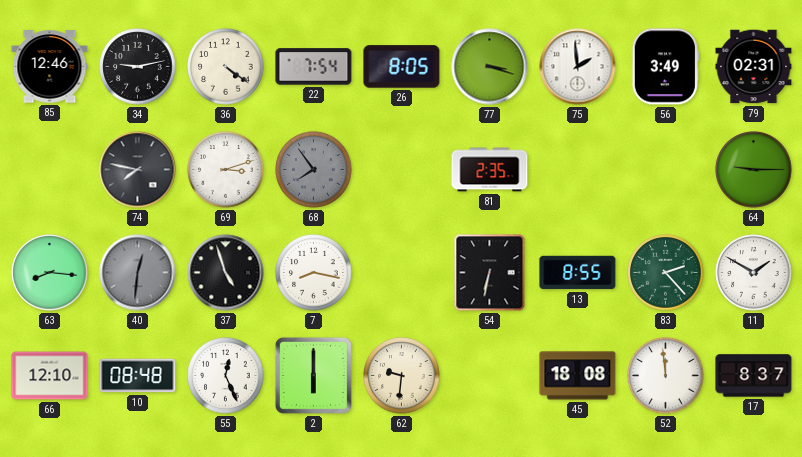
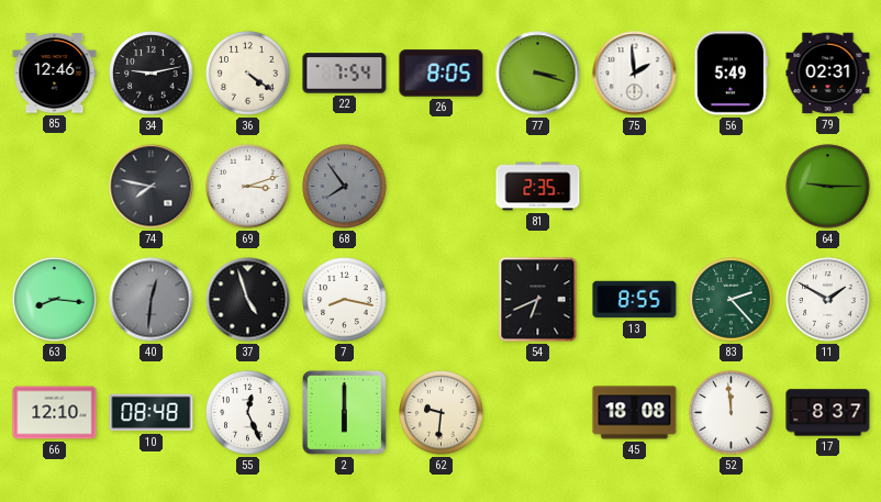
56: 3:49 -> 5:49
54: 6:32 -> 6:41
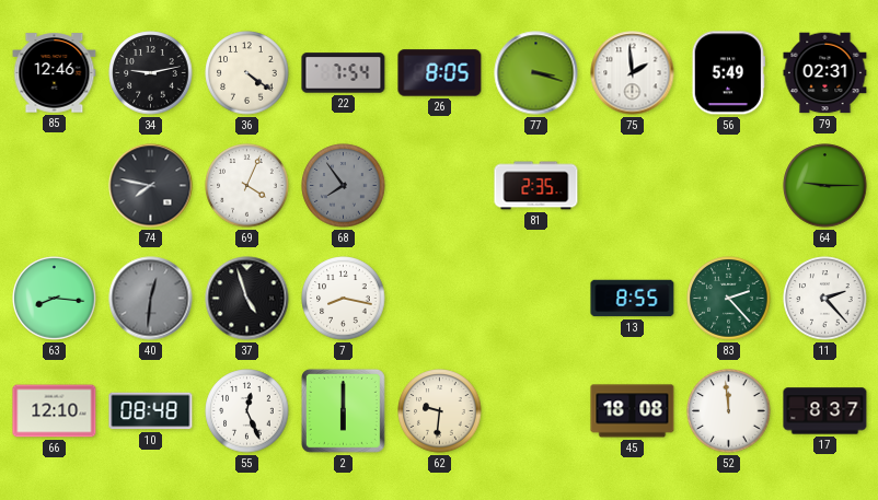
69: 3:12 -> 4:04
54: 6:41 -> none
11: 1:50 -> 2:23
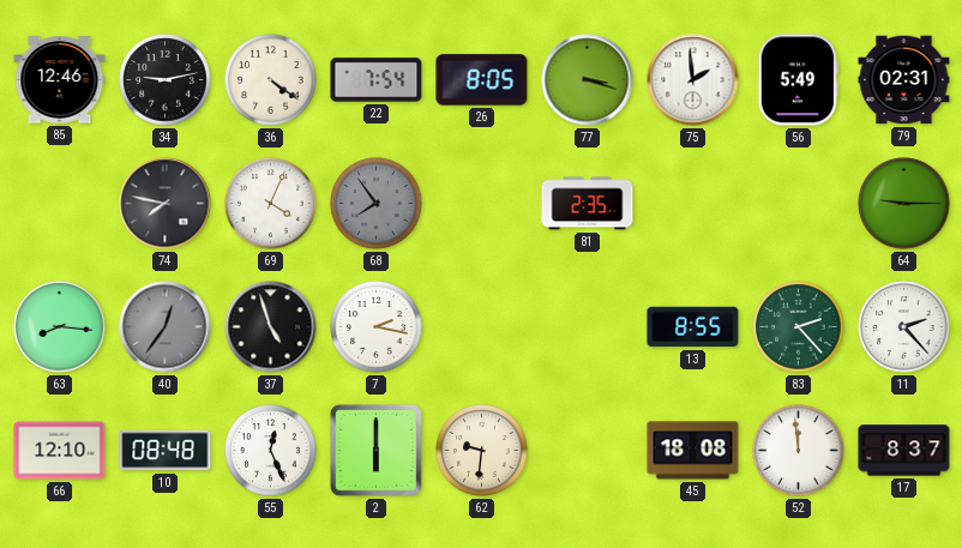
40: 12:31 -> 12:36
7: 8:17 -> 2:17
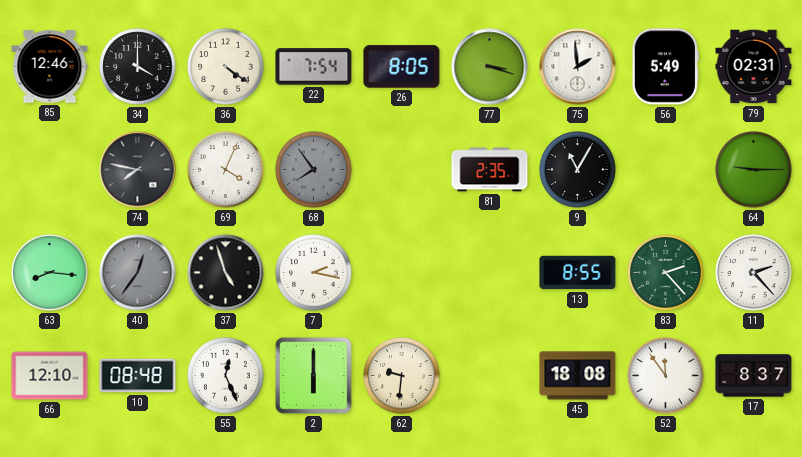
34: 9:13 -> 4:00
9: none -> 11:05
52: 11:59 -> 11:54
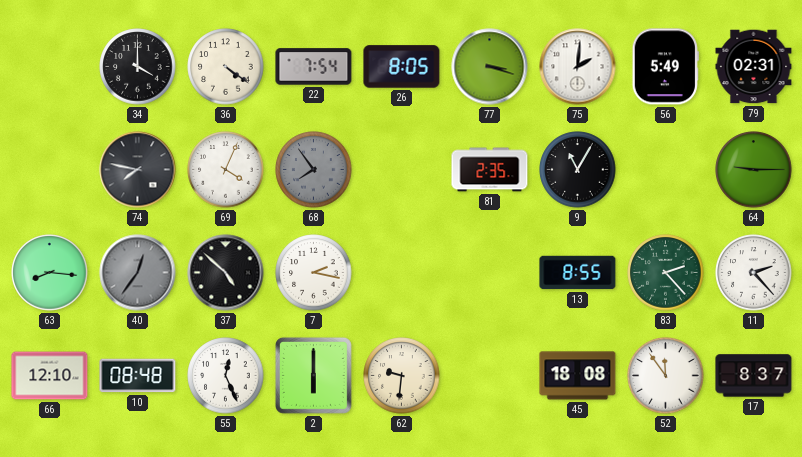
85: 12:46 -> none
75: 1:59 -> 2:01
37: 4:57 -> 4:52
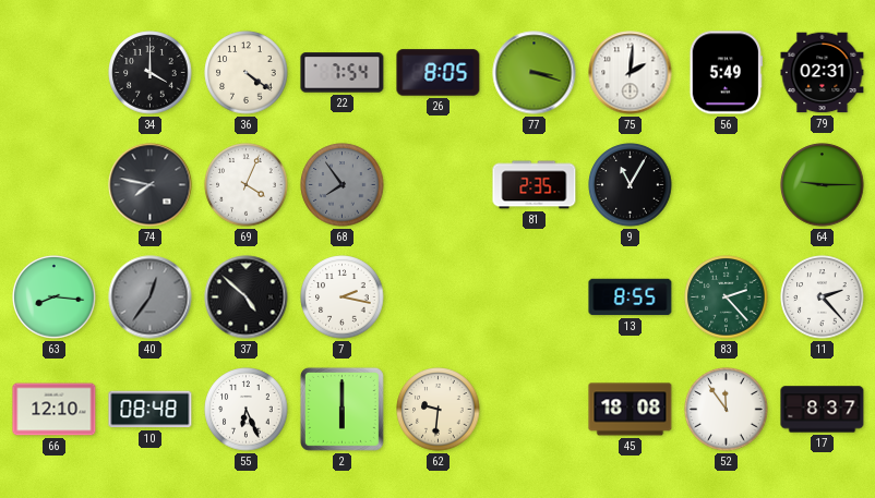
55: 12:26 -> 6:26
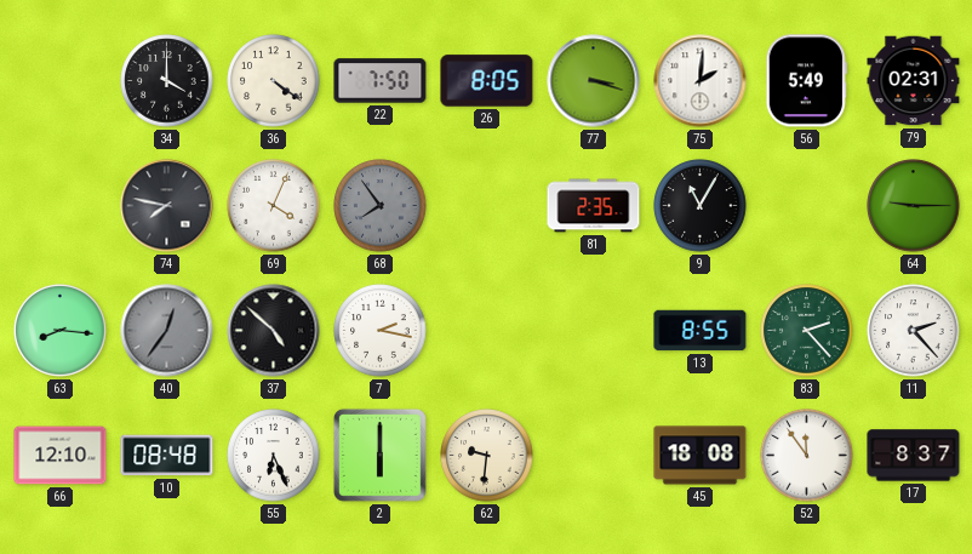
22: 7:54 -> 7:50
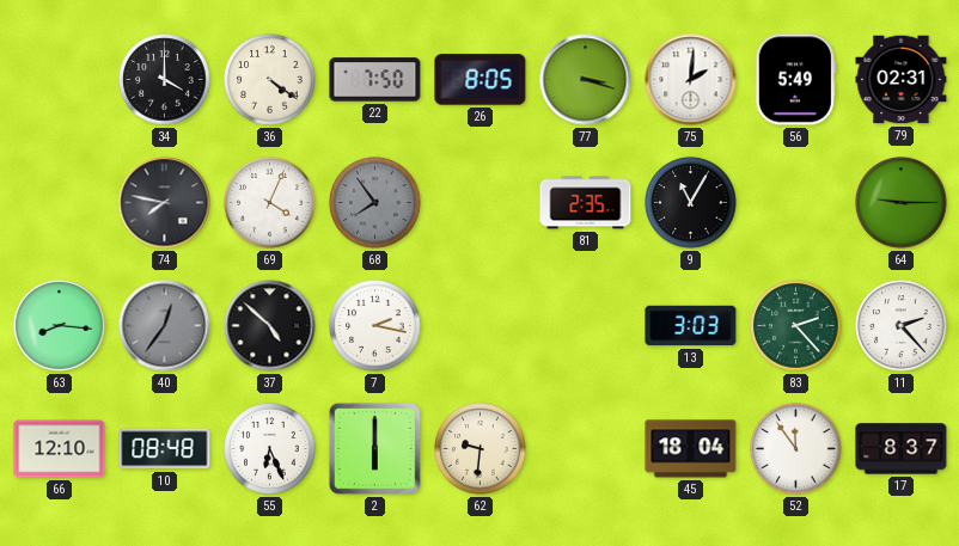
13: 8:55 -> 3:03
45: 18:08 -> 18:04
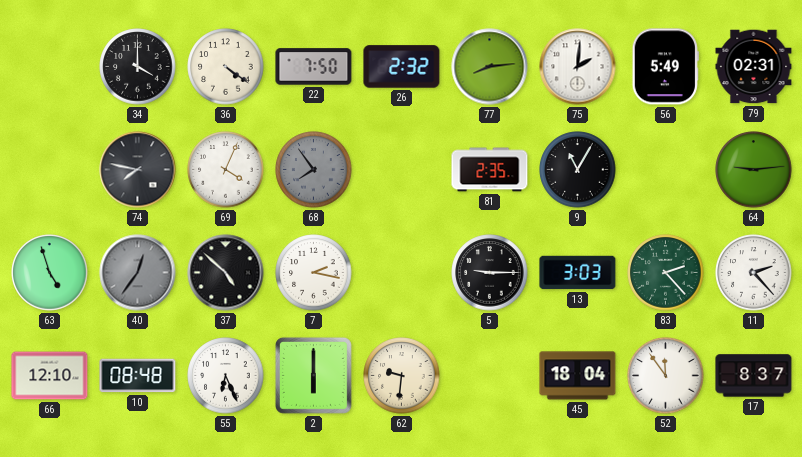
26: 8:05 -> 2:32
77: 3:18 -> 8:14
64: 9:15 -> 9:14
63: 8:16 -> 4:57
5: none -> 9:15
